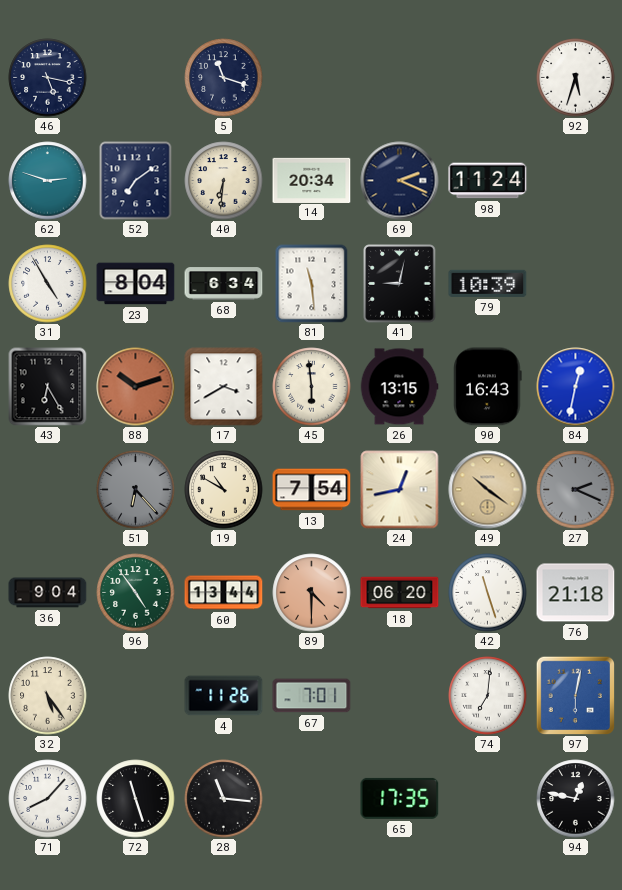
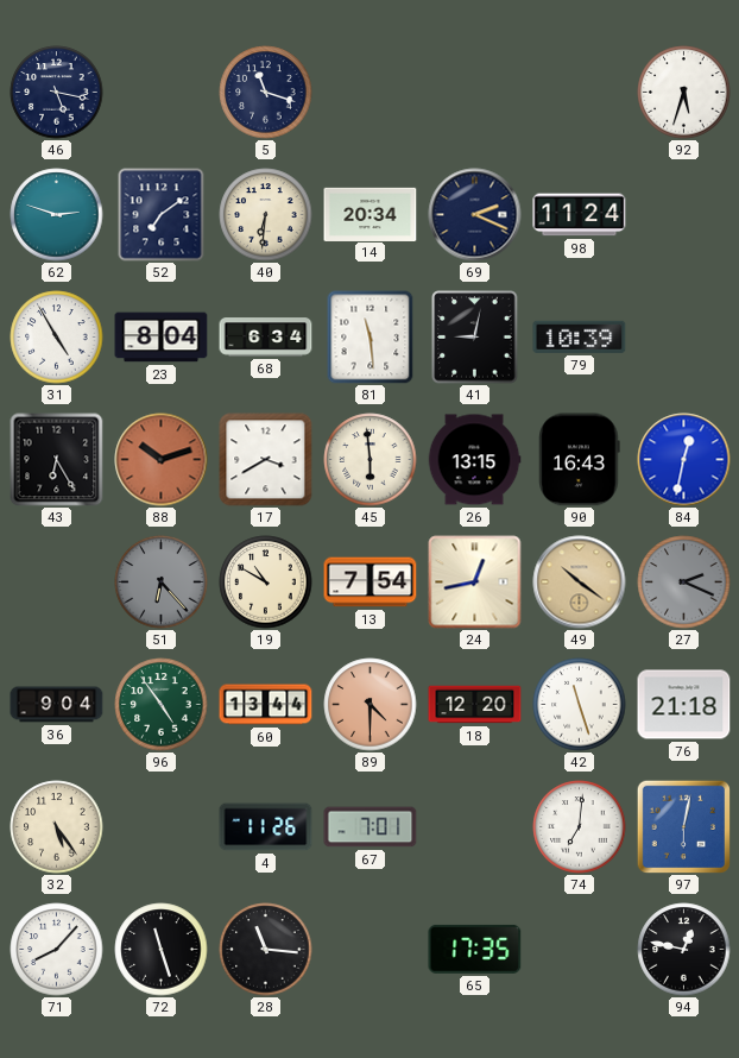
18: 06:20 -> 12:20
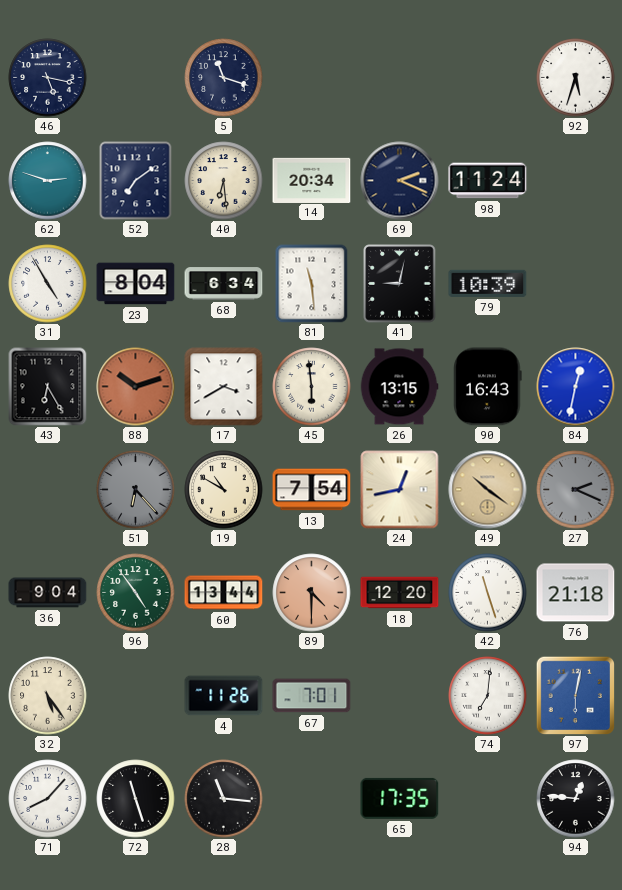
40: 6:31 -> 6:29
94: 12:47 -> 12:46
